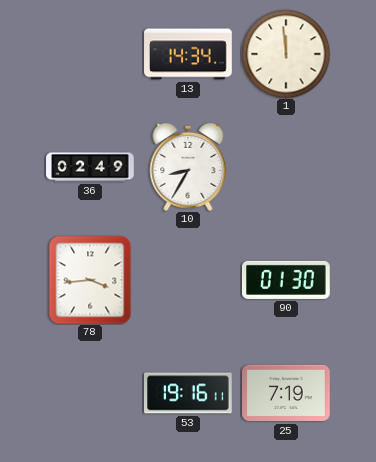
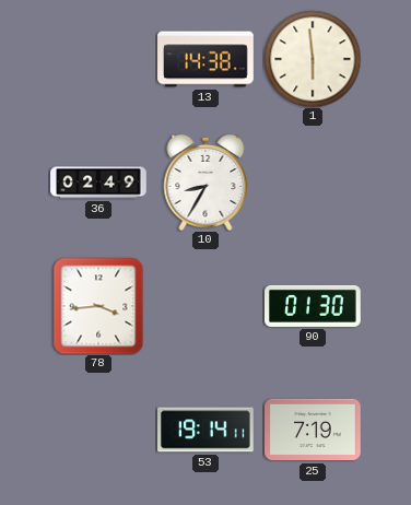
13: 14:34 -> 14:38
1: 11:59 -> 5:59
53: 19:16 -> 19:14
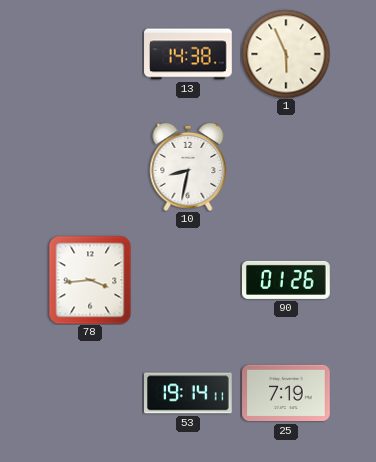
1: 5:59 -> 5:56
36: 02:49 -> none
10: 8:35 -> 8:32
90: 01:30 -> 01:26
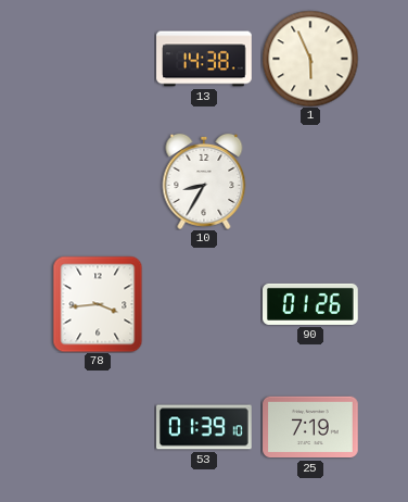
10: 8:32 -> 8:35
53: 19:14 -> 01:39
